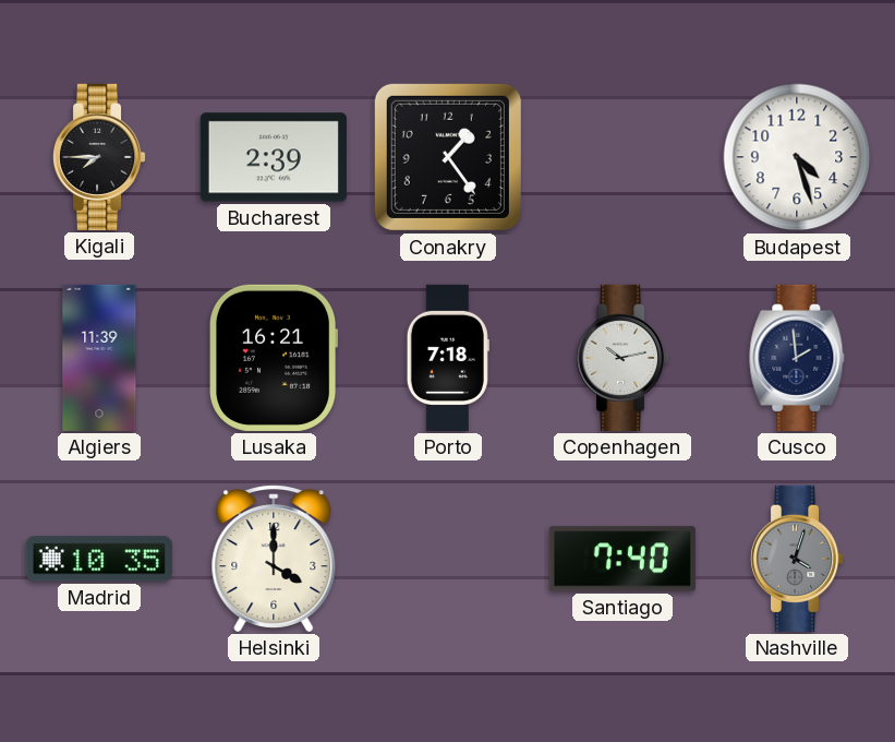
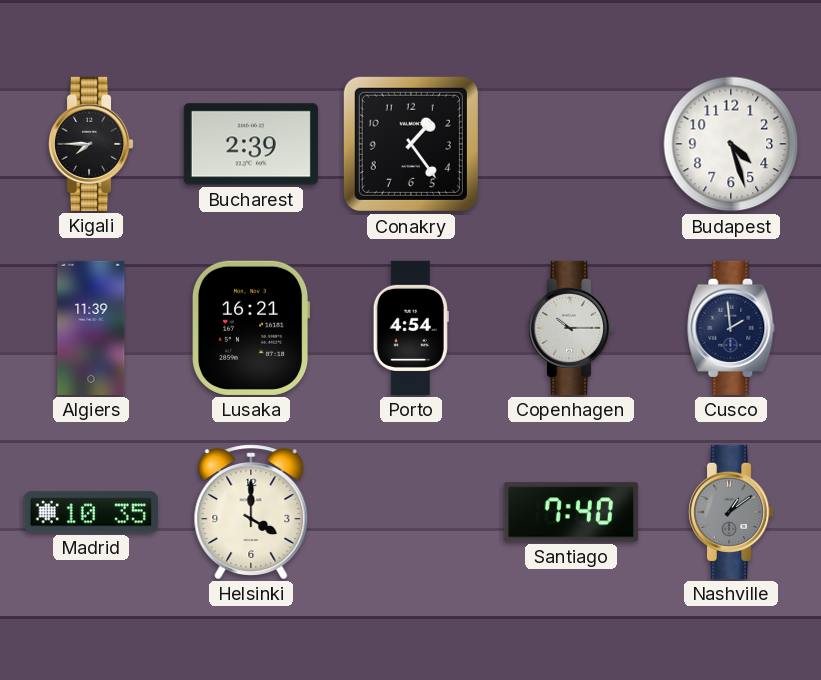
Porto: 7:18 -> 4:54
Copenhagen: 10:13 -> 10:15
Nashville: 4:03 -> 1:09
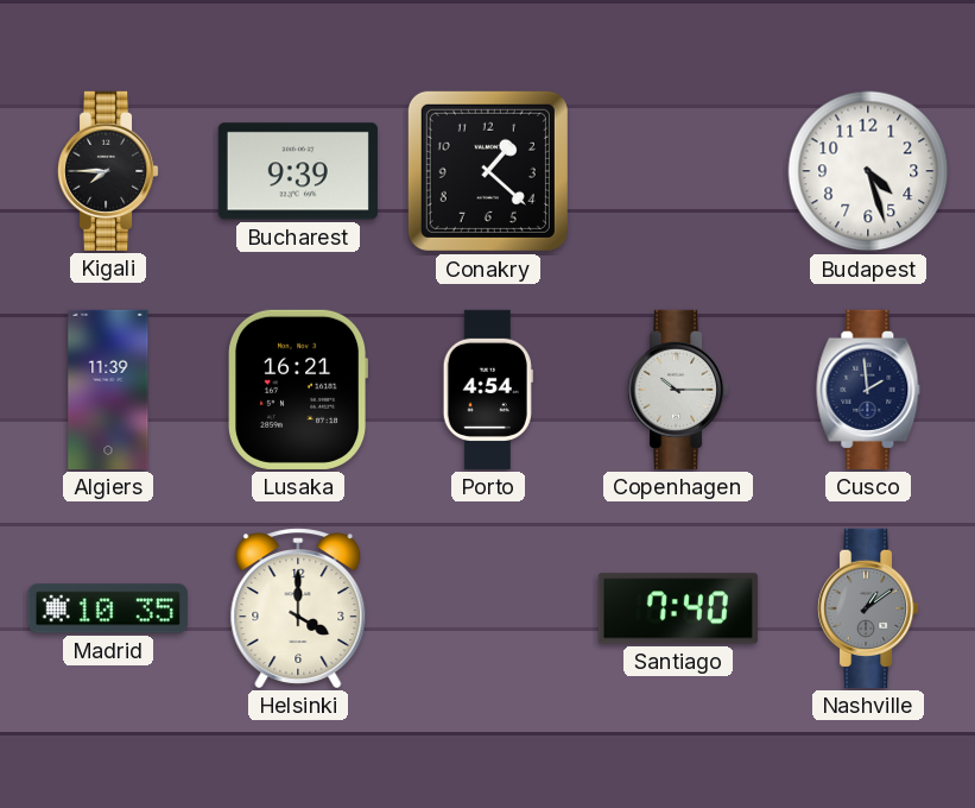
Bucharest: 2:39 -> 9:39
Conakry: 1:24 -> 1:22
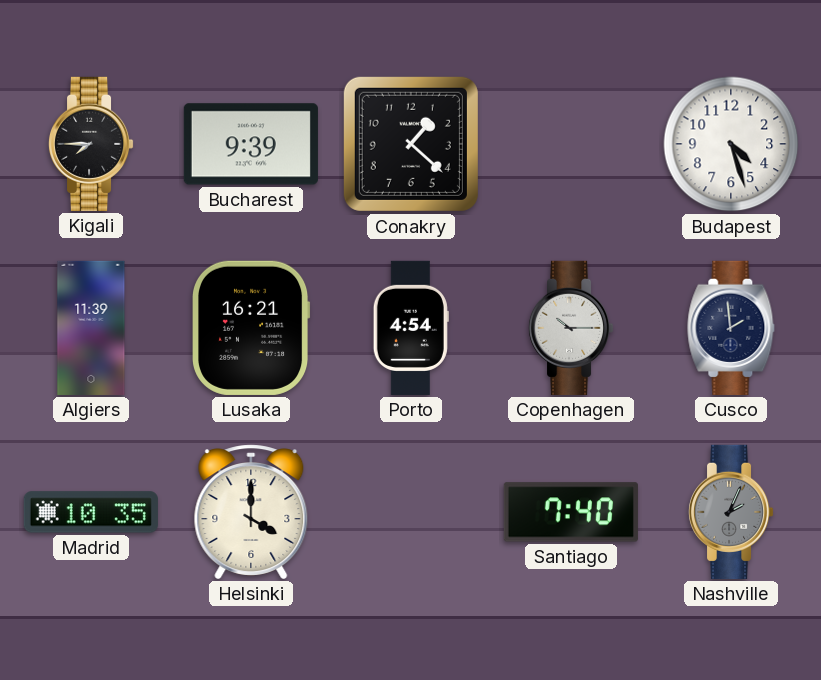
Nashville: 1:09 -> 2:04
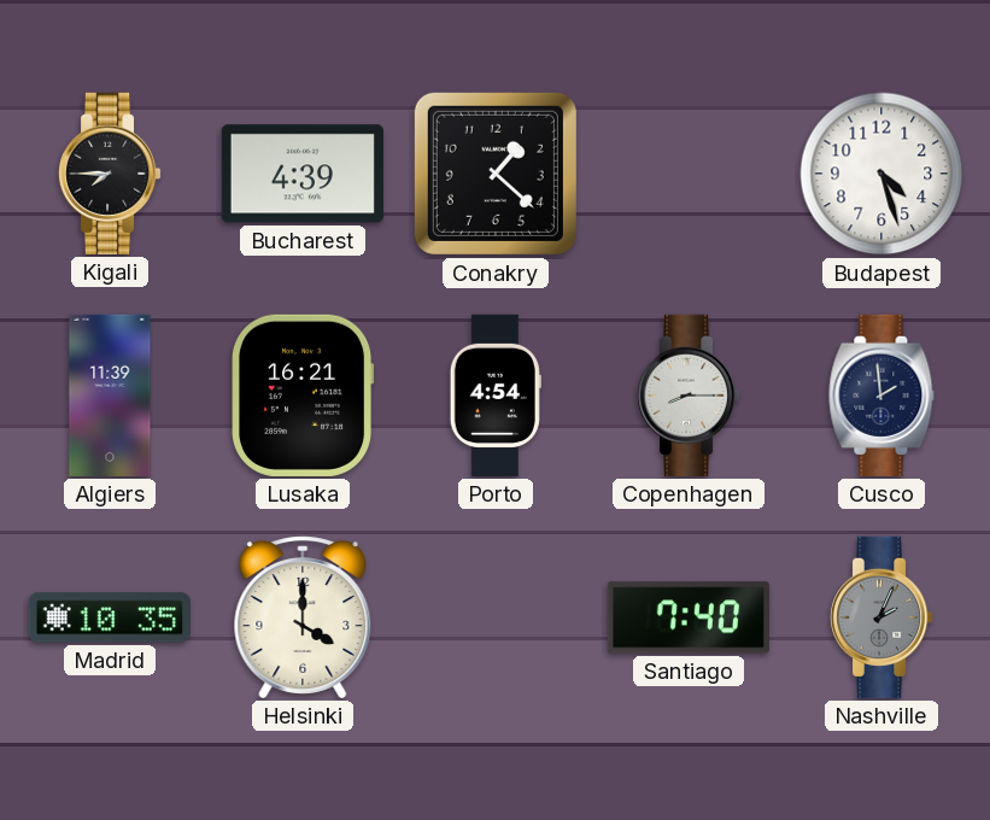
Bucharest: 9:39 -> 4:39
Copenhagen: 10:15 -> 8:15
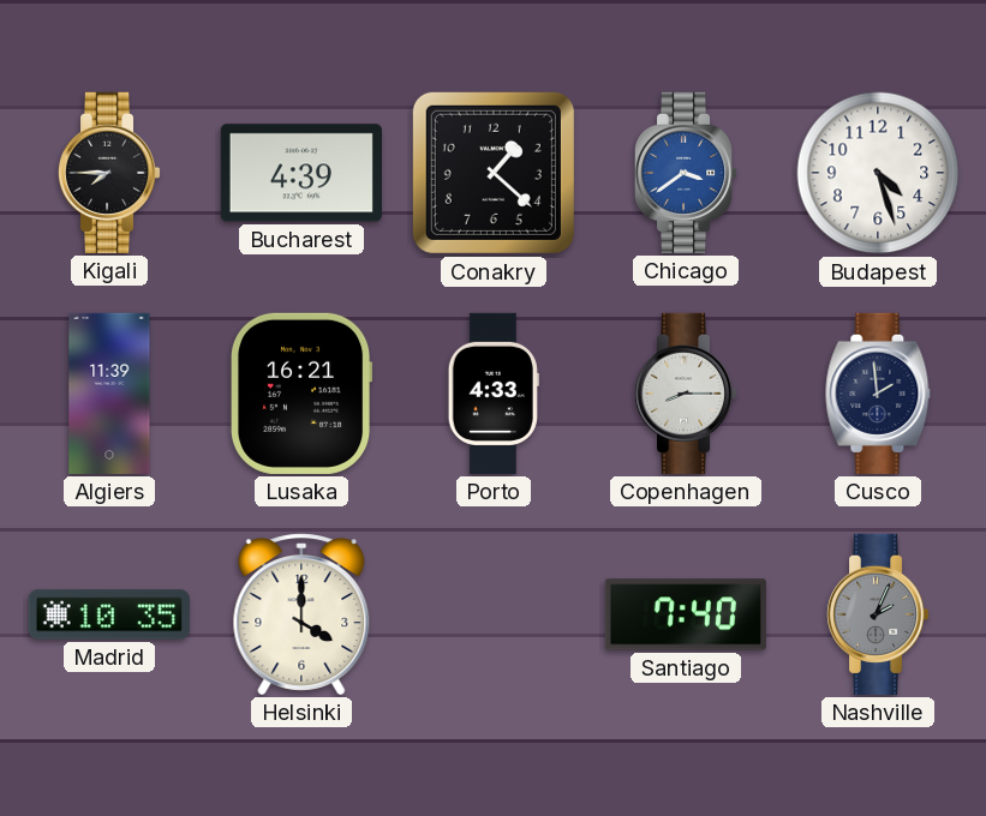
Chicago: none -> 3:39
Porto: 4:54 -> 4:33
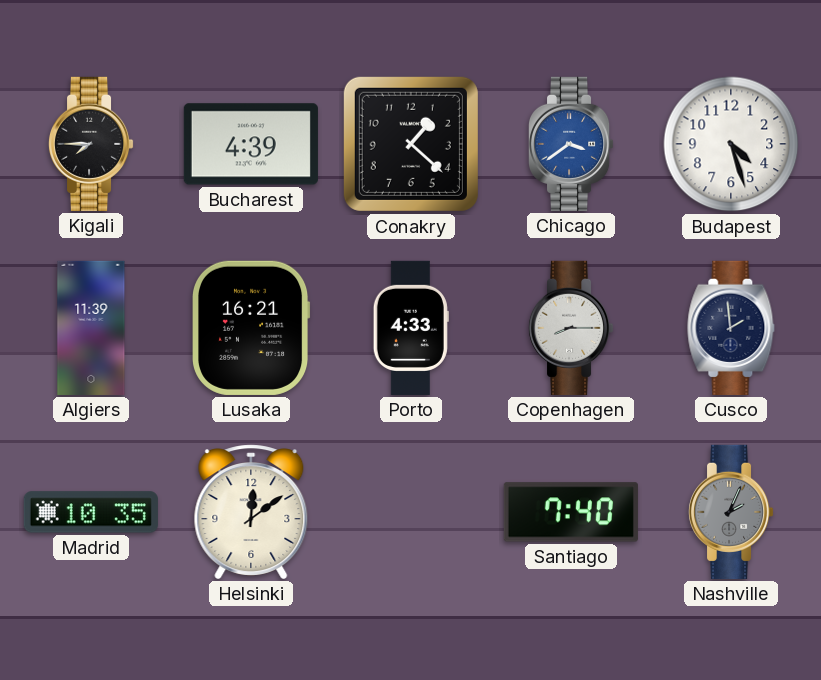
Helsinki: 4:00 -> 12:09
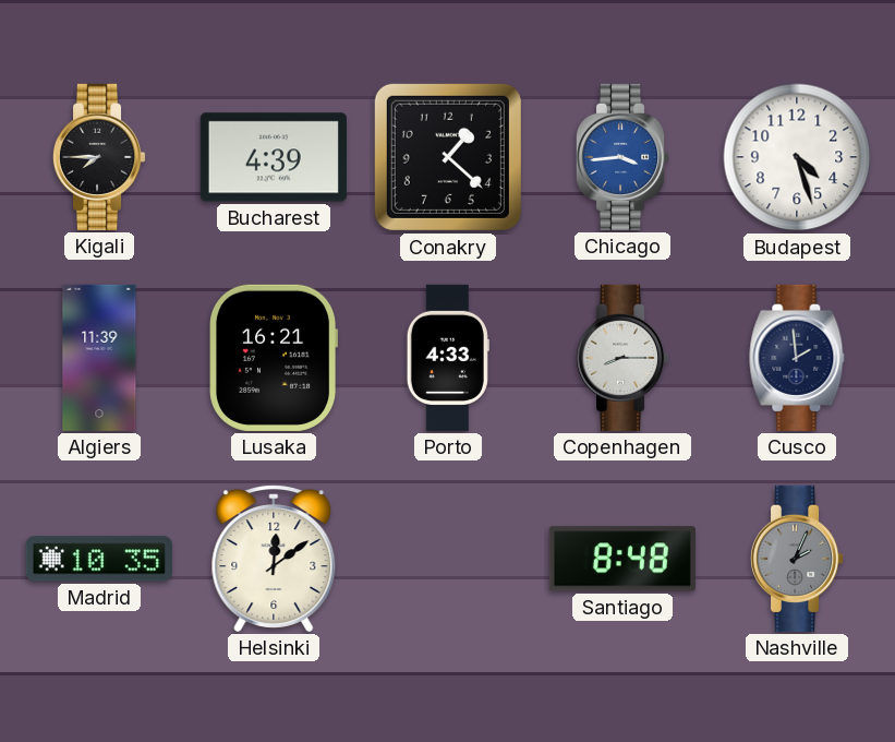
Chicago: 3:39 -> 3:44
Santiago: 7:40 -> 8:48
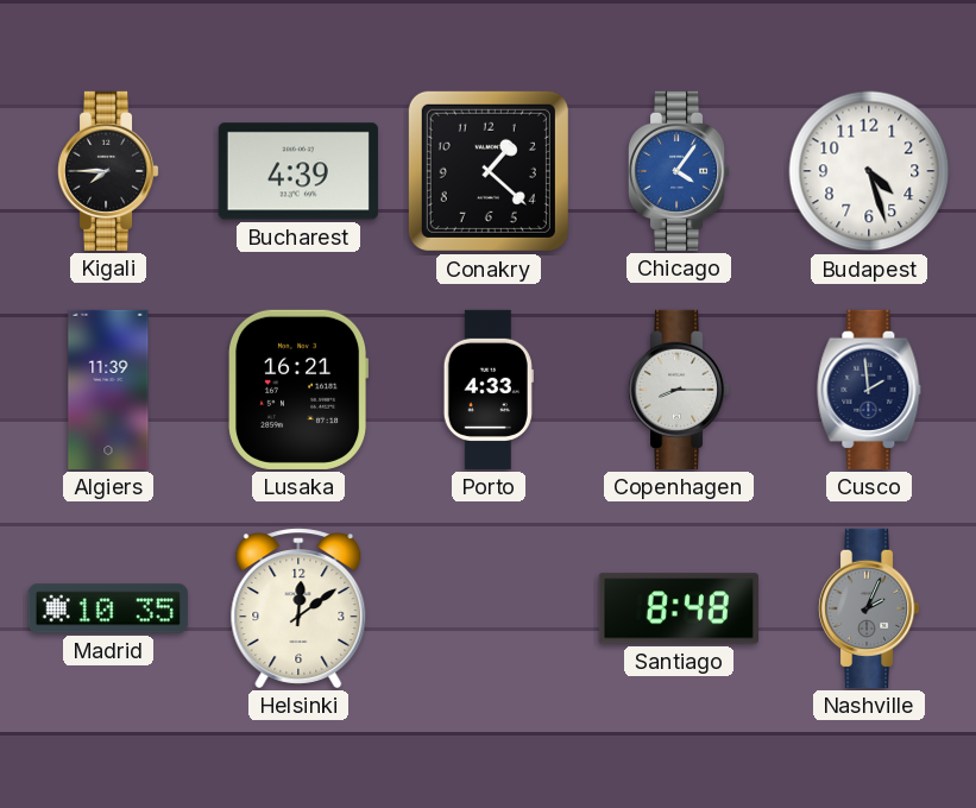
Chicago: 3:44 -> 4:06
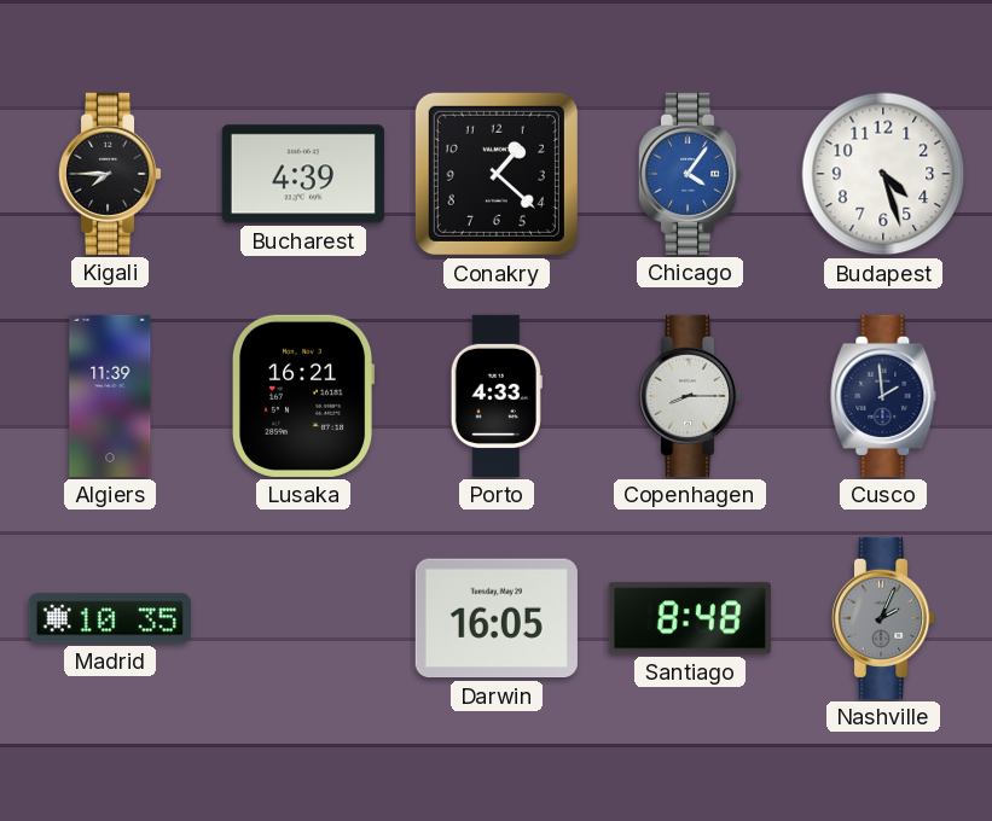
Helsinki: 12:09 -> none
Darwin: none -> 16:05
